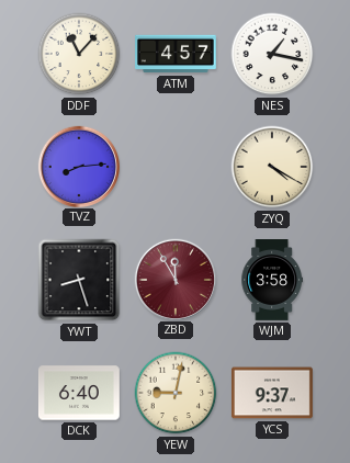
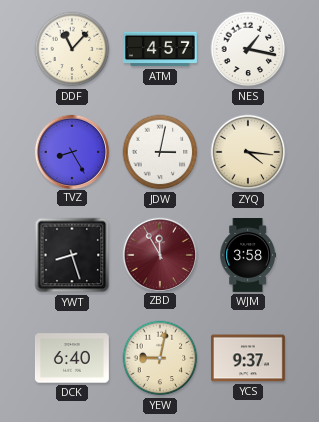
TVZ: 8:14 -> 8:25
JDW: none -> 3:02
ZYQ: 4:20 -> 4:16
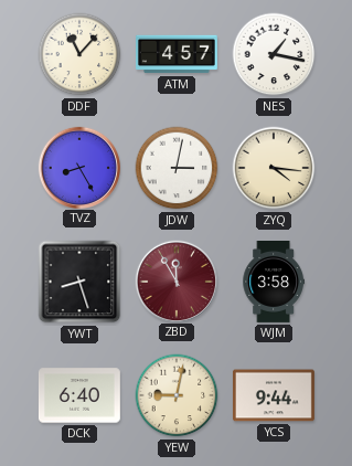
YCS: 9:37 -> 9:44
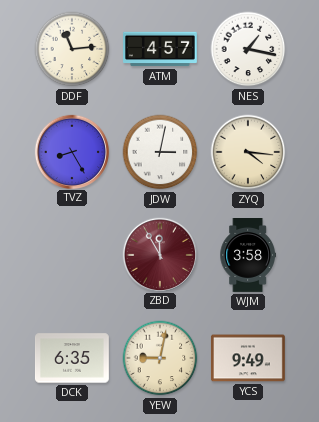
DDF: 11:07 -> 11:14
YWT: 8:27 -> none
DCK: 6:40 -> 6:35
YCS: 9:44 -> 9:49
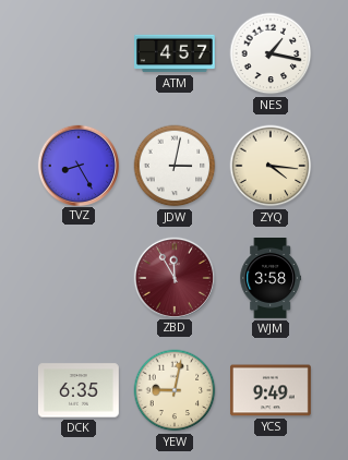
DDF: 11:14 -> none
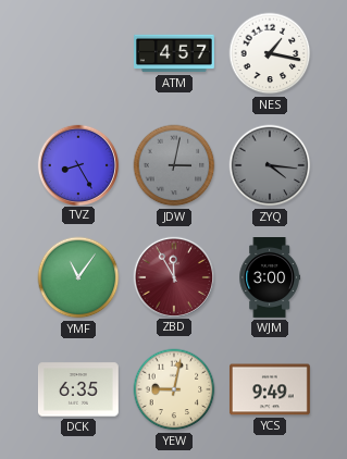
JDW dial: white -> grey
ZYQ dial: cream -> grey
YMF: none -> 11:06
WJM: 3:58 -> 3:00
